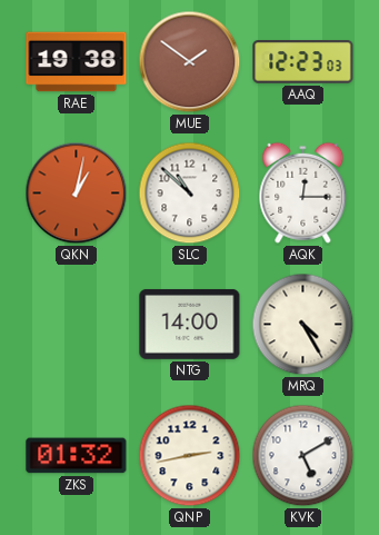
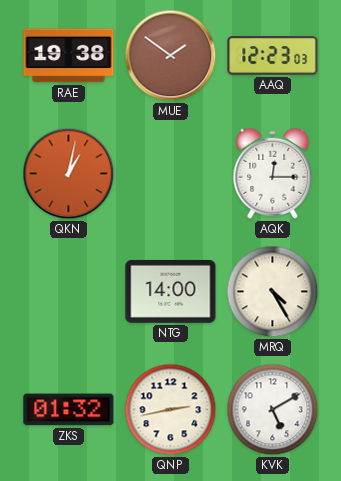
SLC: 10:52 -> none
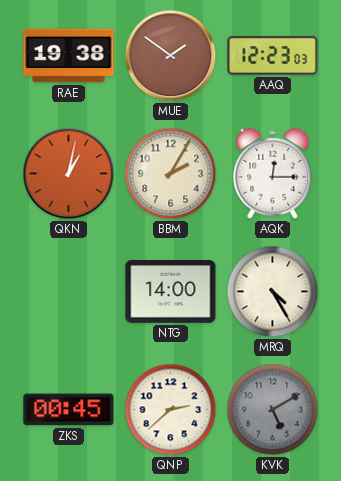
BBM: none -> 2:05
ZKS: 01:32 -> 00:45
QNP: 2:43 -> 2:38
KVK dial: white -> grey
